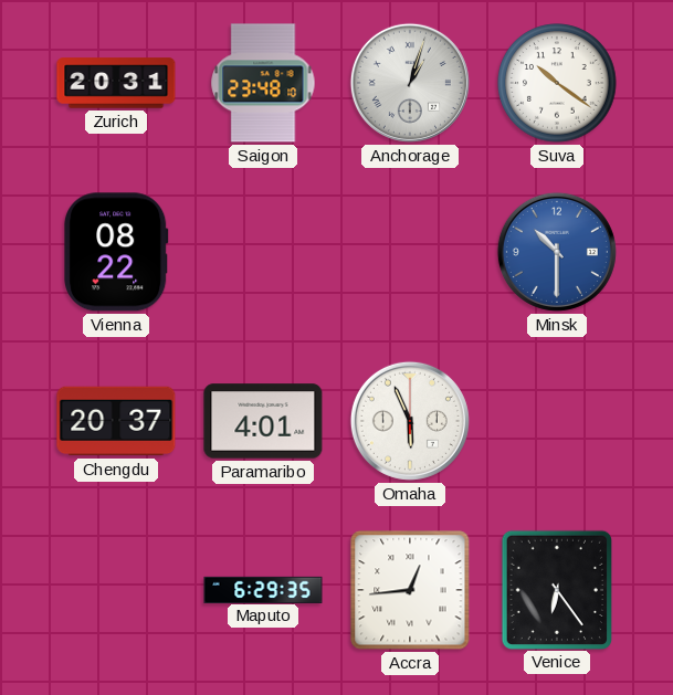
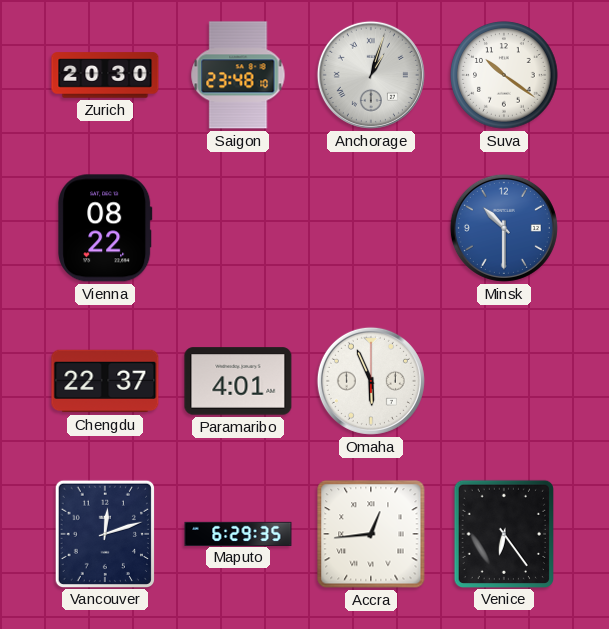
Zurich: 20:31 -> 20:30
Chengdu: 20:37 -> 22:37
Vancouver: none -> 12:12
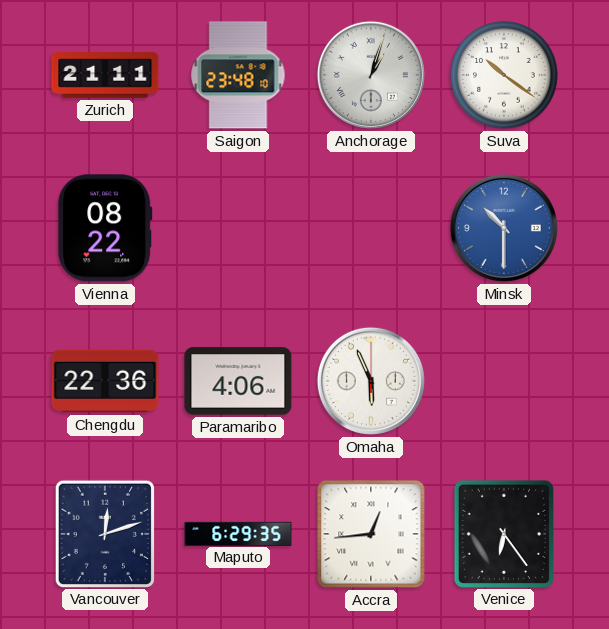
Zurich: 20:30 -> 21:11
Chengdu: 22:37 -> 22:36
Paramaribo: 4:01 -> 4:06
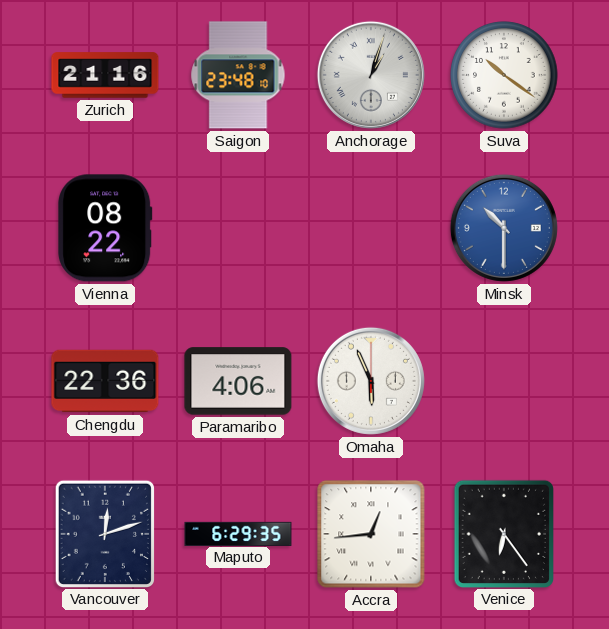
Zurich: 21:11 -> 21:16
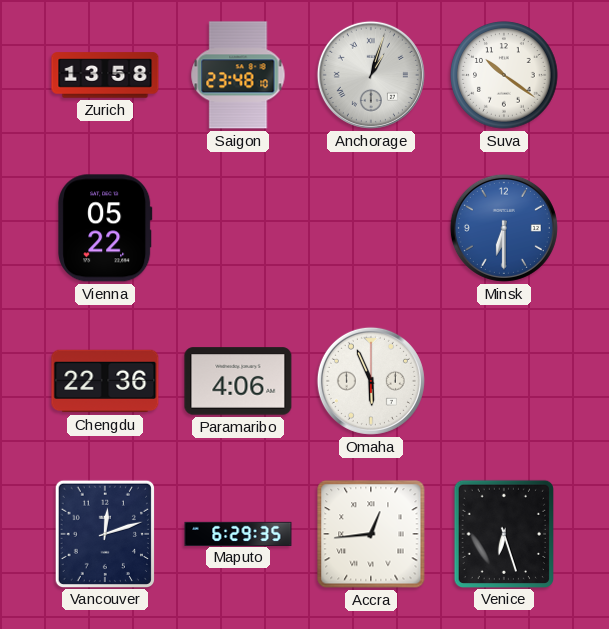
Zurich: 21:16 -> 13:58
Vienna: 08:22 -> 05:22
Minsk: 10:30 -> 6:30
Venice: 6:24 -> 6:27
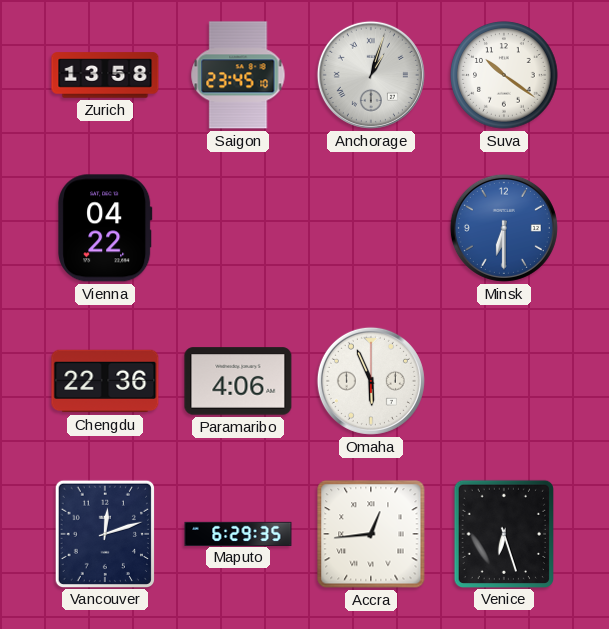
Saigon: 23:48 -> 23:45
Vienna: 05:22 -> 04:22
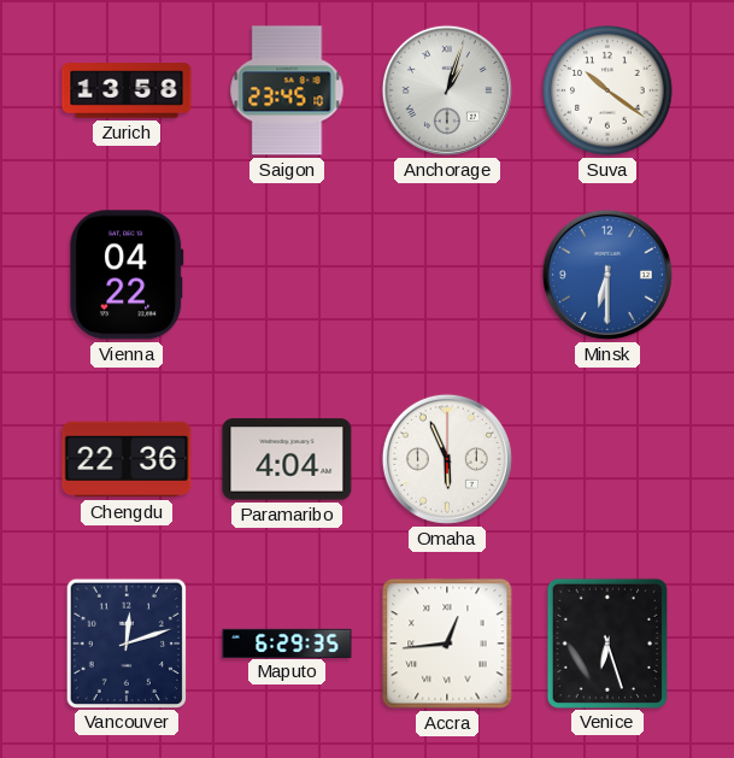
Paramaribo: 4:06 -> 4:04
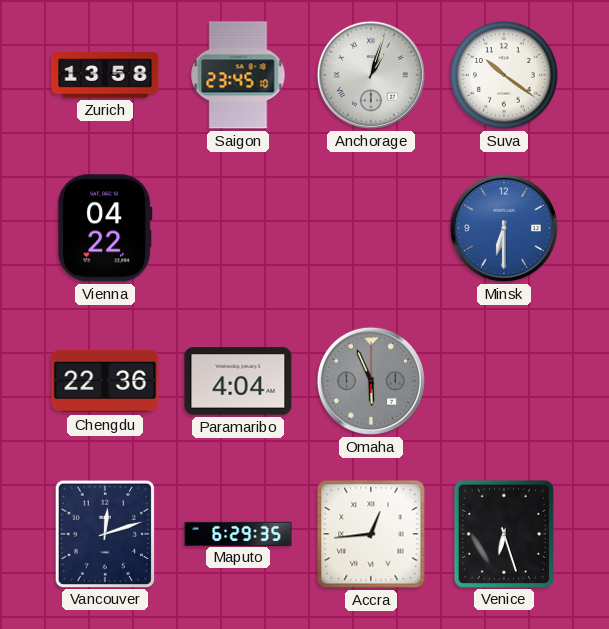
Omaha dial: white -> grey
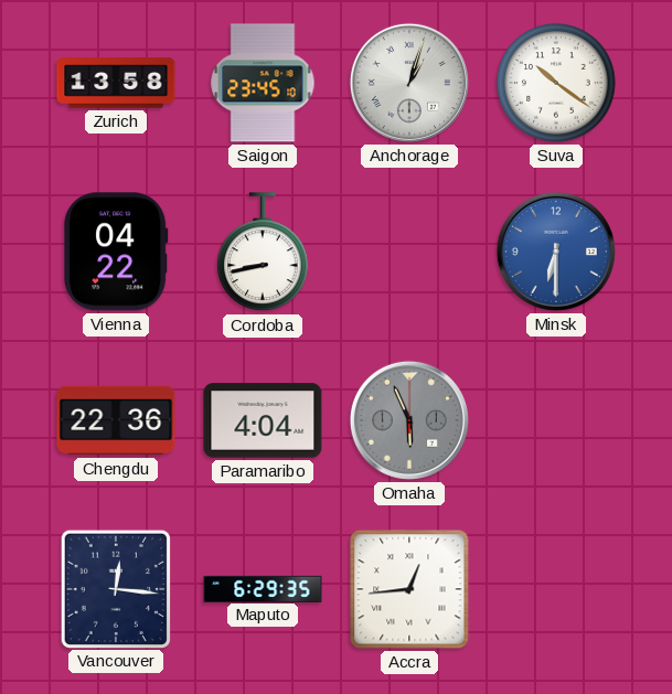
Cordoba: none -> 8:43
Vancouver: 12:12 -> 12:16
Venice: 6:27 -> none
